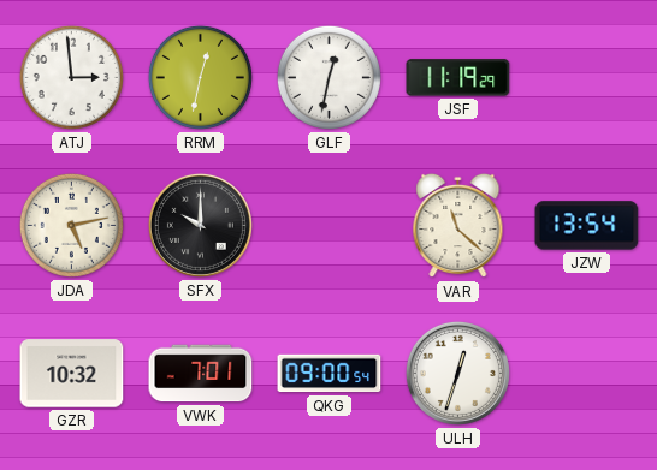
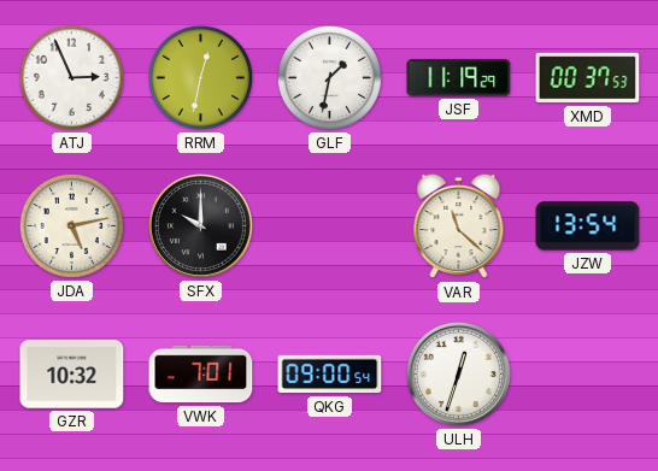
ATJ: 2:59 -> 2:56
GLF: 12:32 -> 1:32
XMD: none -> 00:37
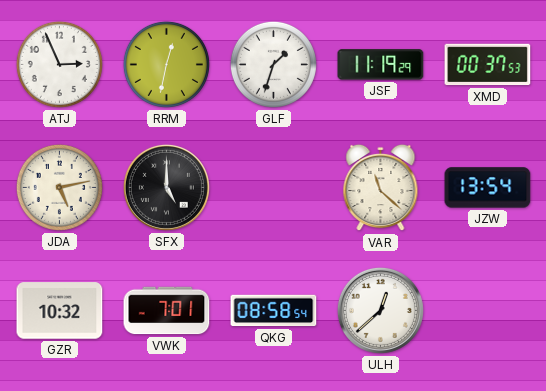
GLF: 1:32 -> 1:33
SFX: 10:00 -> 5:00
QKG: 09:00 -> 08:58
ULH: 12:33 -> 12:38
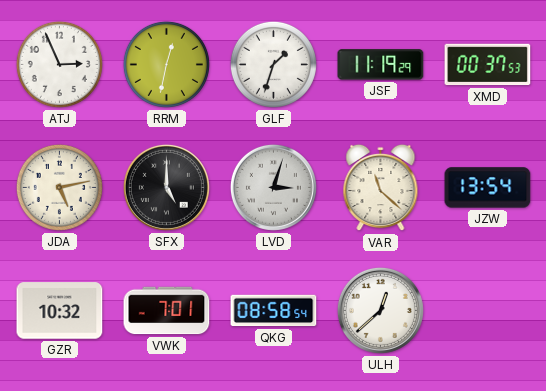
LVD: none -> 3:03
